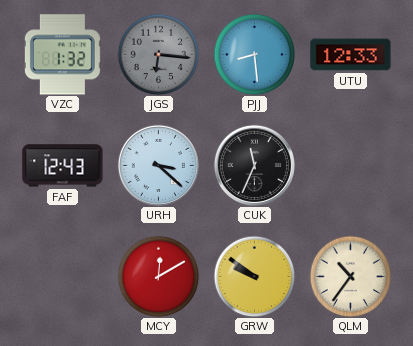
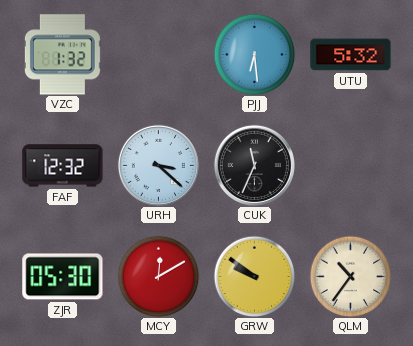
JGS: 6:16 -> none
PJJ: 8:29 -> 6:29
UTU: 12:33 -> 5:32
FAF: 12:43 -> 12:32
ZJR: none -> 05:30
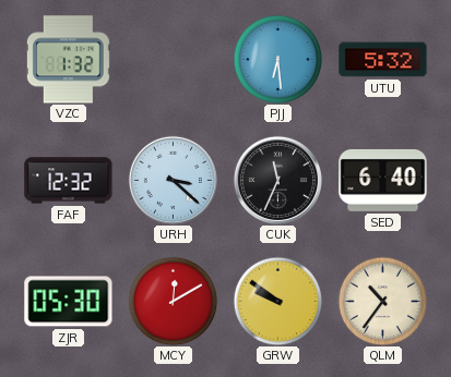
SED: none -> 6:40
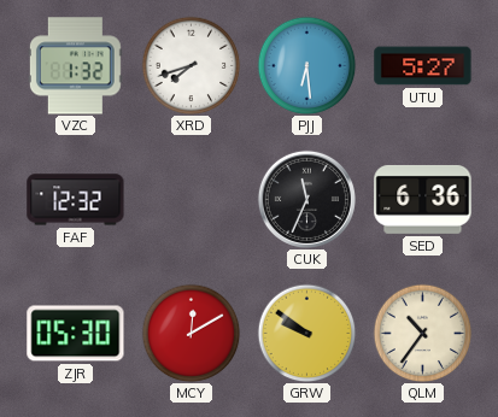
XRD: none -> 7:42
UTU: 5:32 -> 5:27
URH: 3:22 -> none
SED: 6:40 -> 6:36
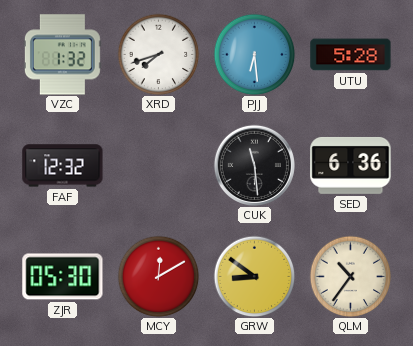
UTU: 5:27 -> 5:28
CUK: 11:34 -> 11:29
GRW: 9:51 -> 8:51
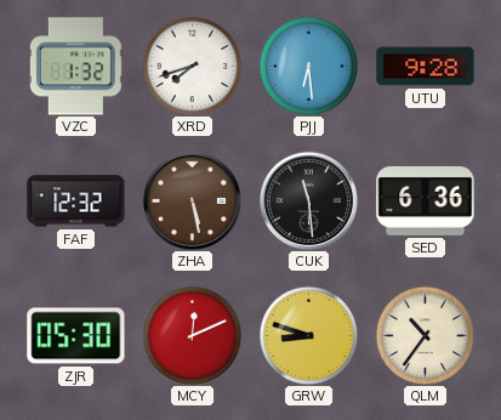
UTU: 5:28 -> 9:28
ZHA: none -> 5:28
MCY: 12:10 -> 12:11
GRW: 8:51 -> 8:48
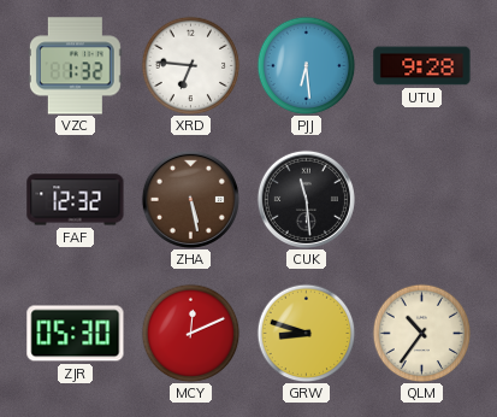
XRD: 7:42 -> 6:46
SED: 6:36 -> none
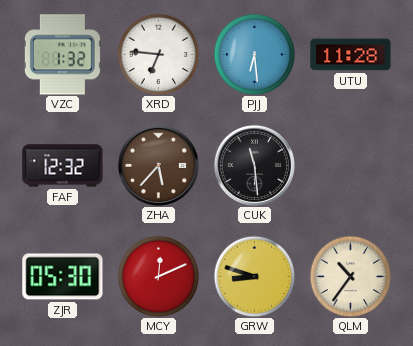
UTU: 9:28 -> 11:28
ZHA: 5:28 -> 5:37
